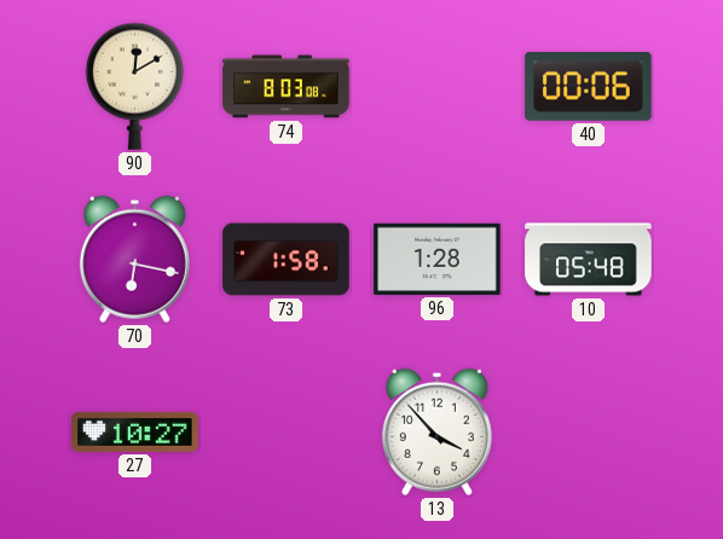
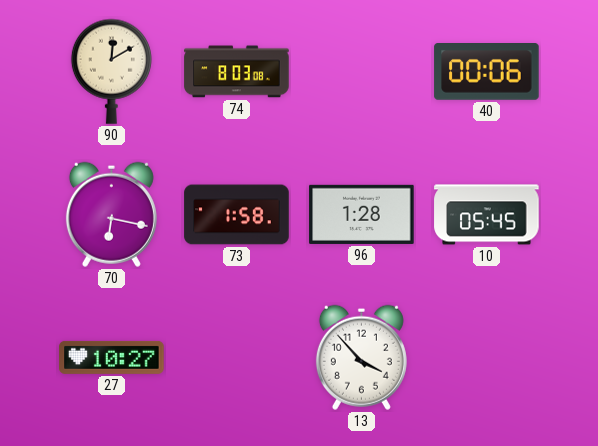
10: 05:48 -> 05:45
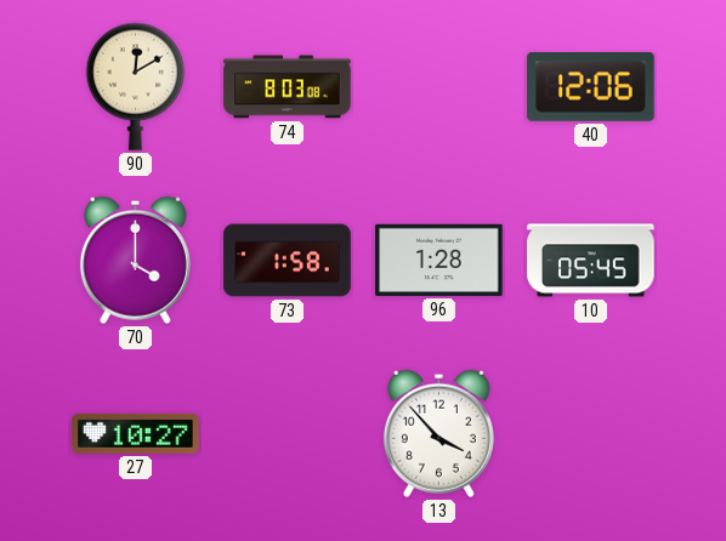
40: 00:06 -> 12:06
70: 6:17 -> 4:00
